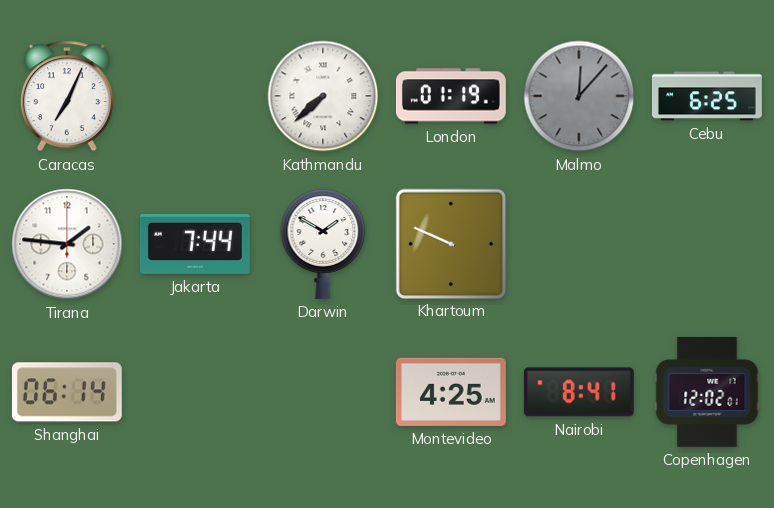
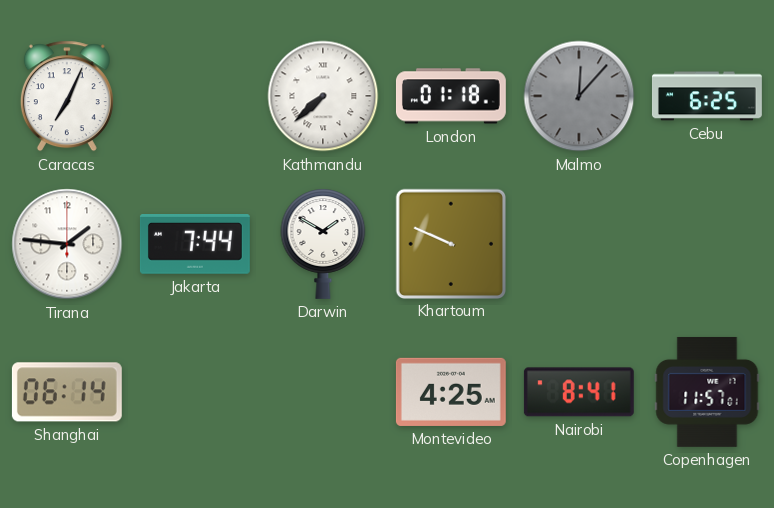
London: 01:19 -> 01:18
Copenhagen: 12:02 -> 11:57
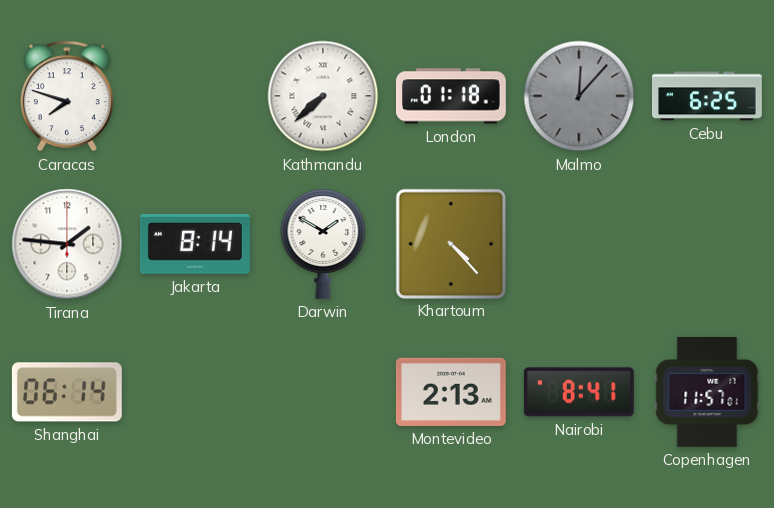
Caracas: 7:04 -> 7:48
Jakarta: 7:44 -> 8:14
Khartoum: 9:49 -> 4:23
Montevideo: 4:25 -> 2:13
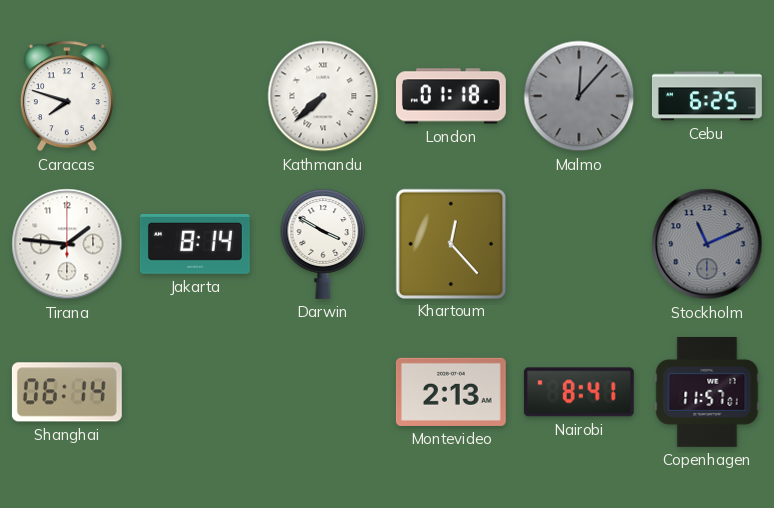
Darwin: 1:50 -> 3:50
Khartoum: 4:23 -> 12:23
Stockholm: none -> 11:11
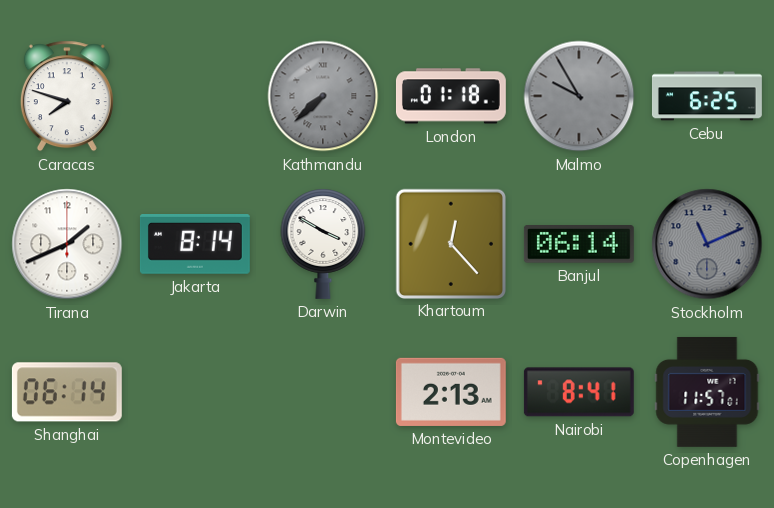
Kathmandu dial: white -> grey
Malmo: 12:07 -> 9:55
Tirana: 1:46 -> 1:41
Banjul: none -> 06:14
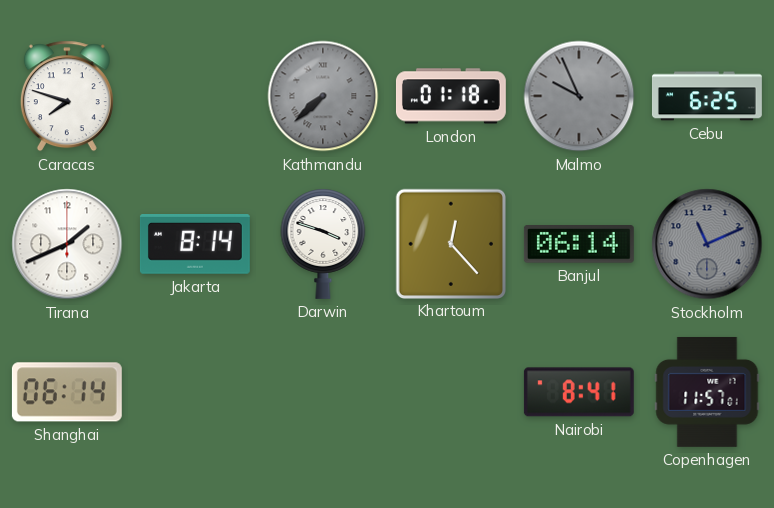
Malmo: 9:55 -> 9:56
Darwin: 3:50 -> 3:48
Montevideo: 2:13 -> none
